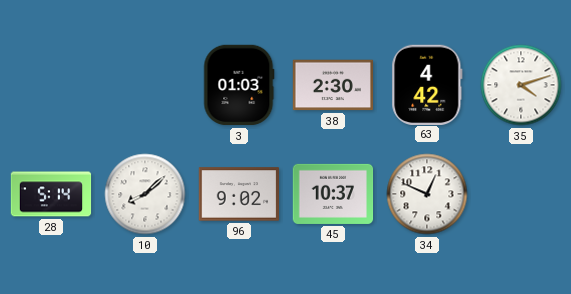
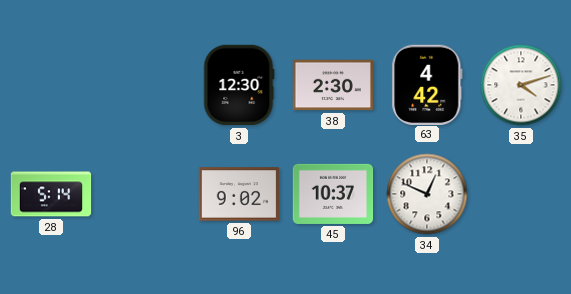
3: 01:03 -> 12:30
10: 8:08 -> none
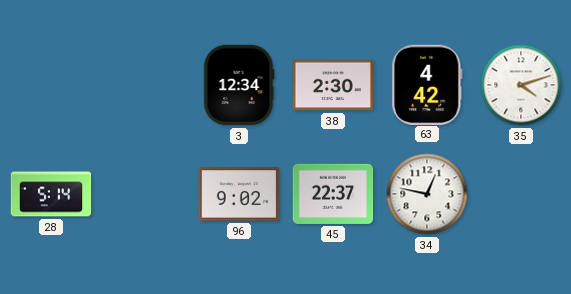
3: 12:30 -> 12:34
45: 10:37 -> 22:37
34: 12:49 -> 12:47
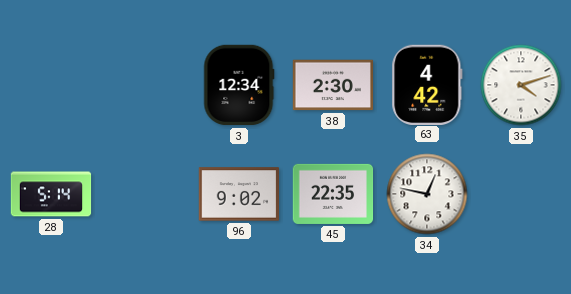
45: 22:37 -> 22:35
